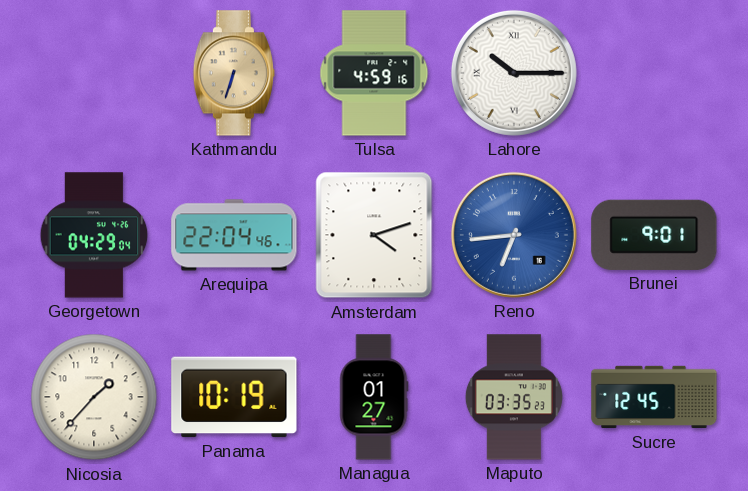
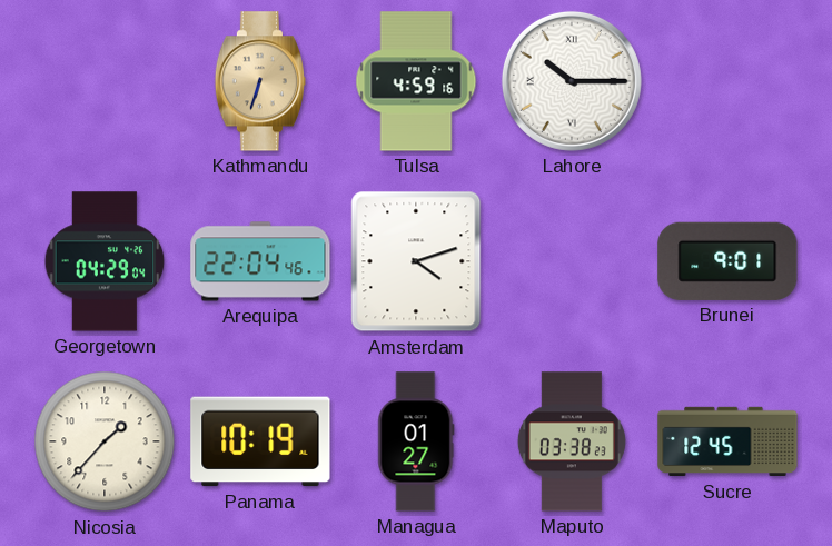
Reno: 6:44 -> none
Maputo: 03:35 -> 03:38
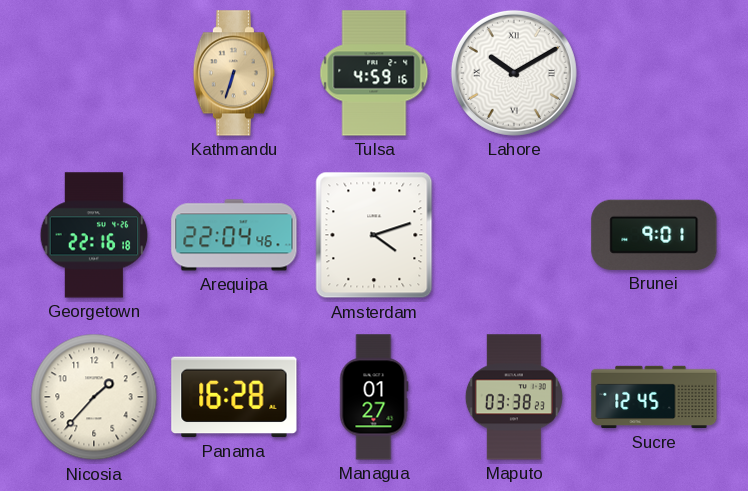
Lahore: 10:15 -> 10:10
Georgetown: 04:29 -> 22:16
Panama: 10:19 -> 16:28
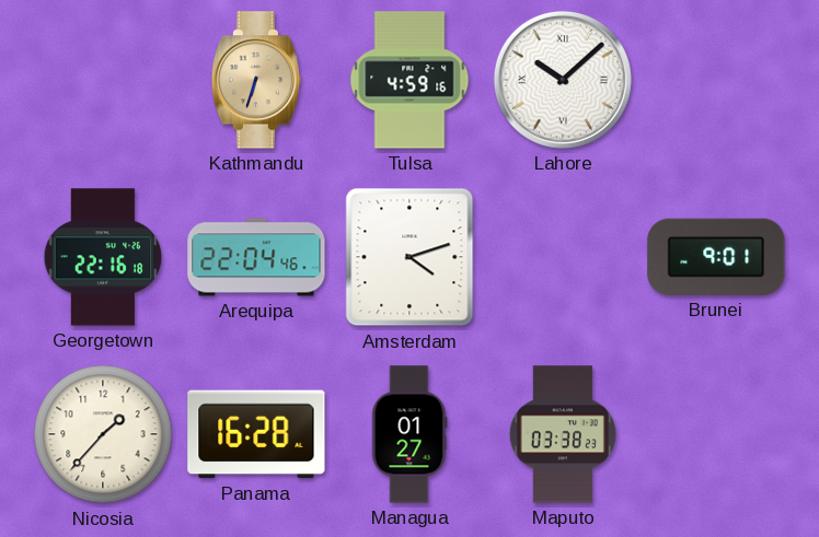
Lahore: 10:10 -> 10:08
Sucre: 12:45 -> none
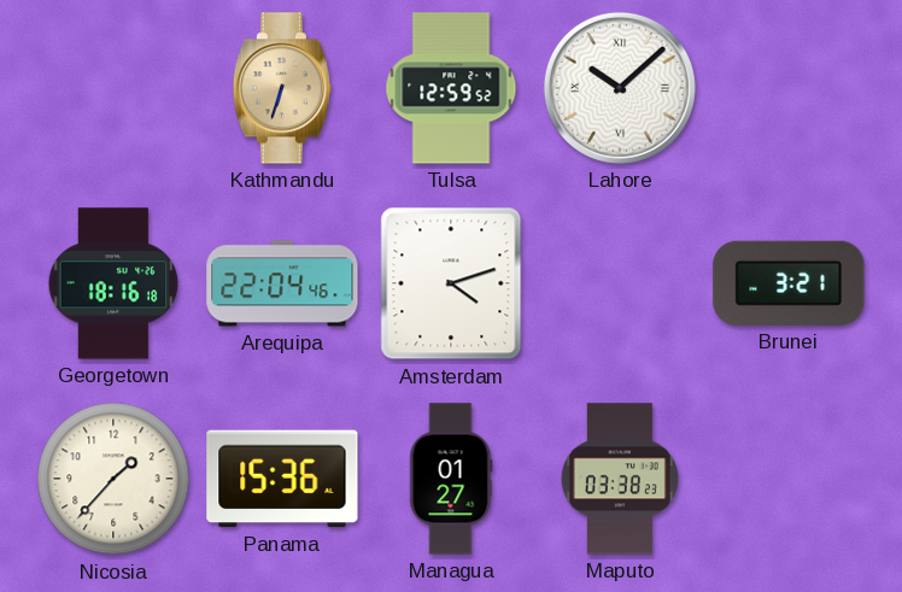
Tulsa: 4:59 -> 12:59
Georgetown: 22:16 -> 18:16
Brunei: 9:01 -> 3:21
Panama: 16:28 -> 15:36
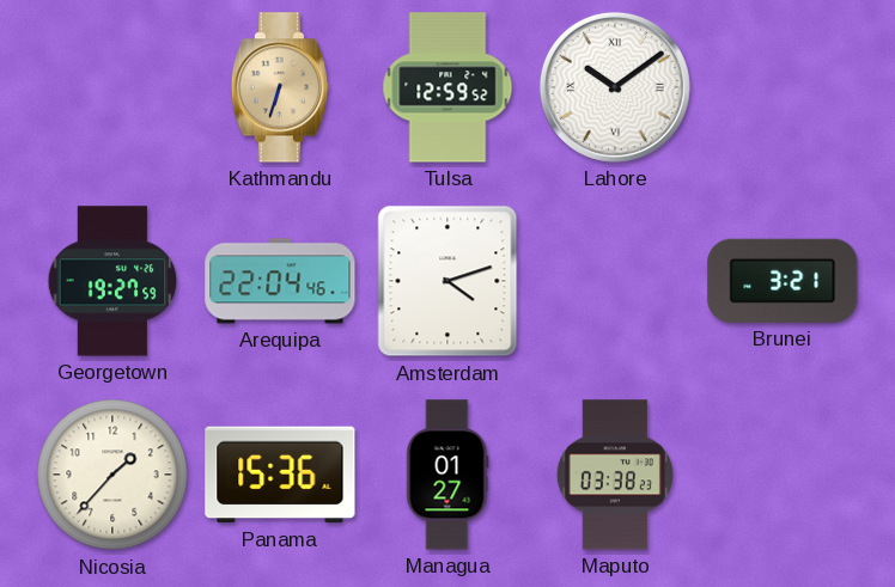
Lahore: 10:08 -> 10:09
Georgetown: 18:16 -> 19:27
